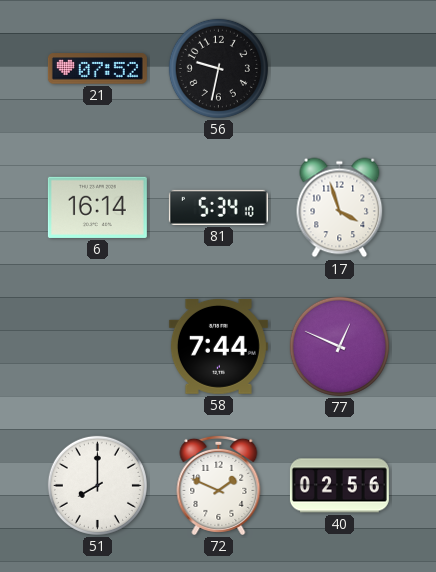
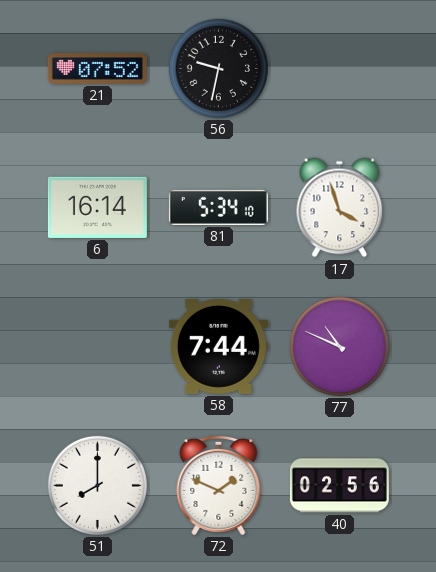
77: 12:49 -> 10:49
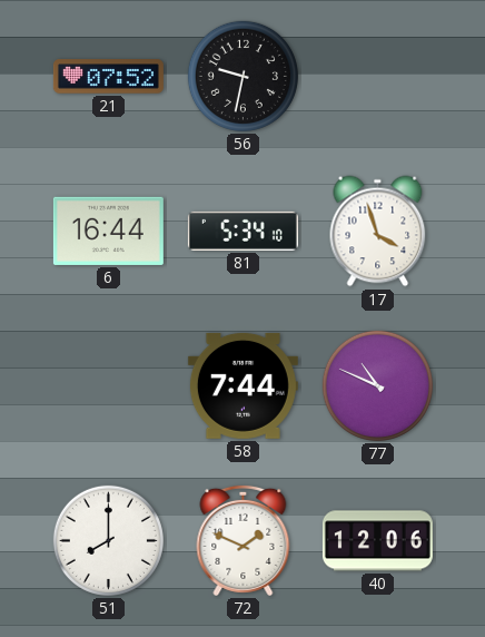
6: 16:14 -> 16:44
40: 02:56 -> 12:06
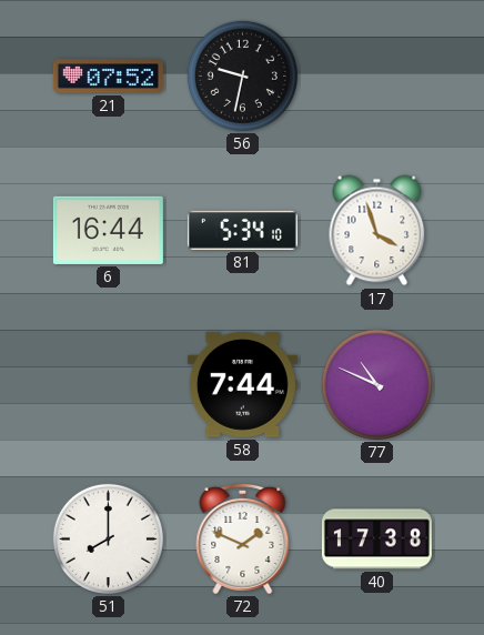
40: 12:06 -> 17:38
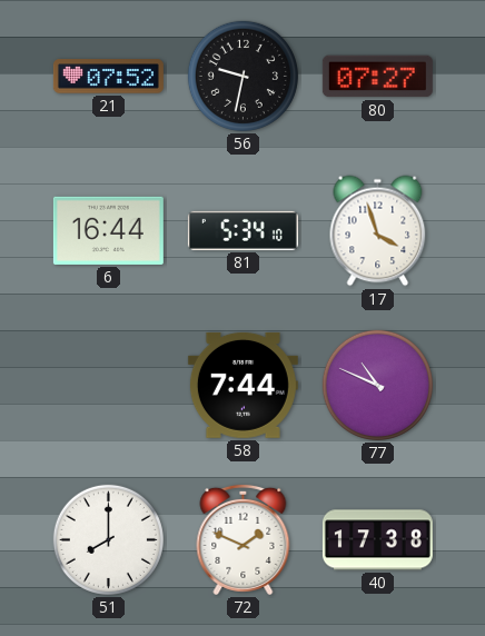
80: none -> 07:27
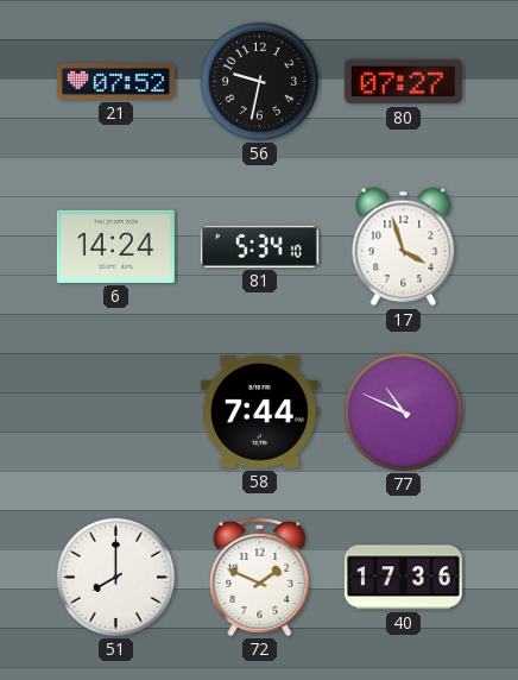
6: 16:44 -> 14:24
40: 17:38 -> 17:36
